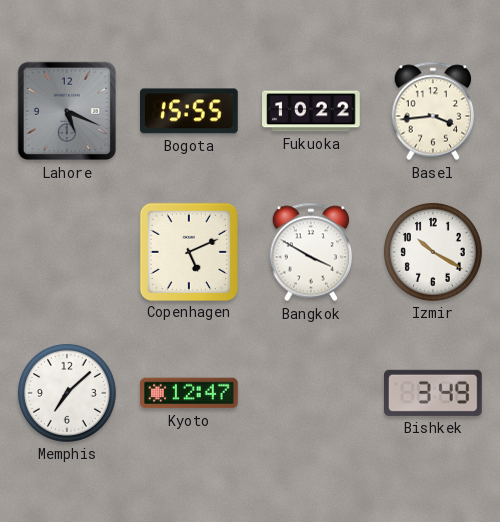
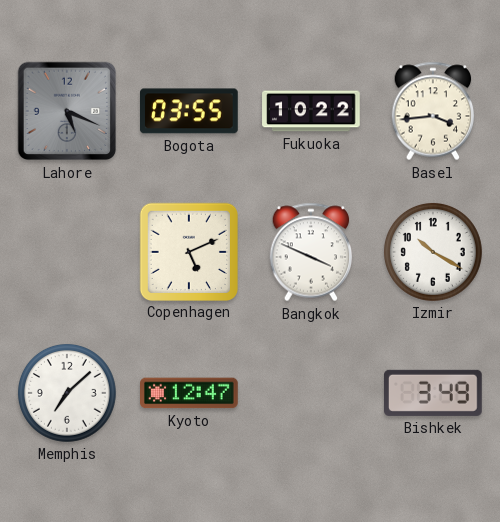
Bogota: 15:55 -> 03:55
Bangkok: 3:50 -> 3:49
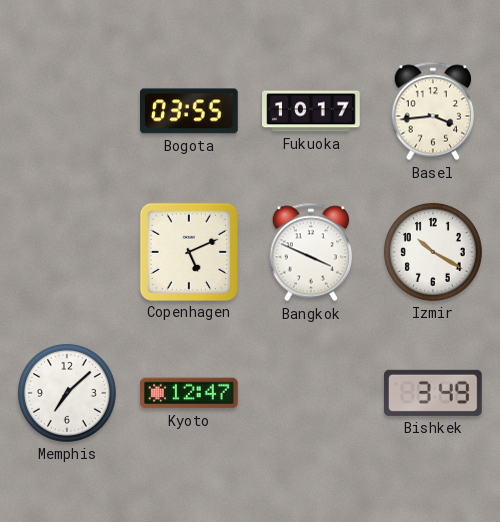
Lahore: 5:19 -> none
Fukuoka: 10:22 -> 10:17
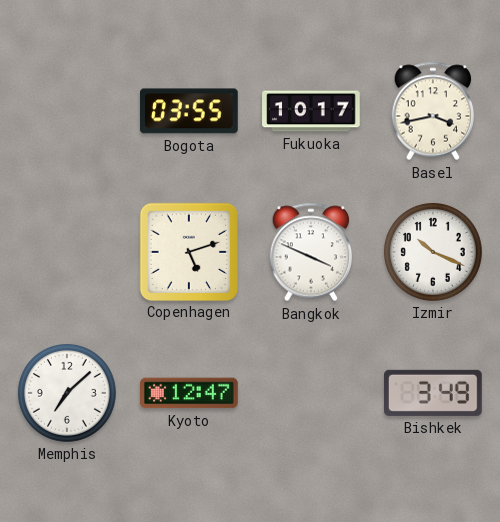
Basel: 3:44 -> 3:43
Copenhagen: 5:11 -> 5:12
Izmir: 10:20 -> 10:19
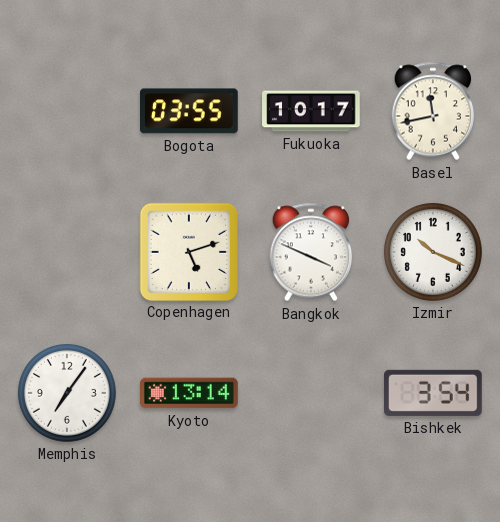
Basel: 3:43 -> 11:43
Memphis: 7:08 -> 7:06
Kyoto: 12:47 -> 13:14
Bishkek: 3:49 -> 3:54
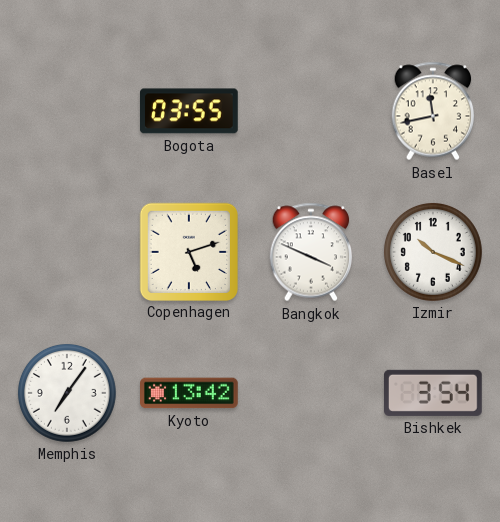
Fukuoka: 10:17 -> none
Kyoto: 13:14 -> 13:42
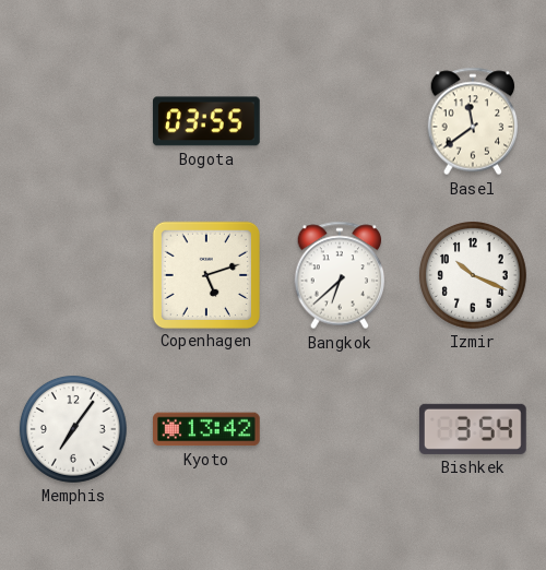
Basel: 11:43 -> 11:39
Bangkok: 3:49 -> 6:38
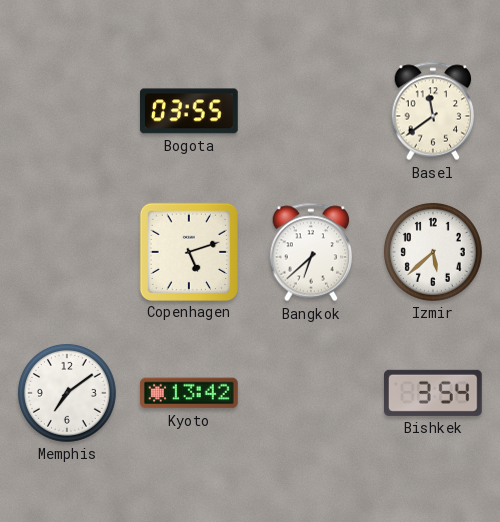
Izmir: 10:19 -> 5:38
Memphis: 7:06 -> 7:09
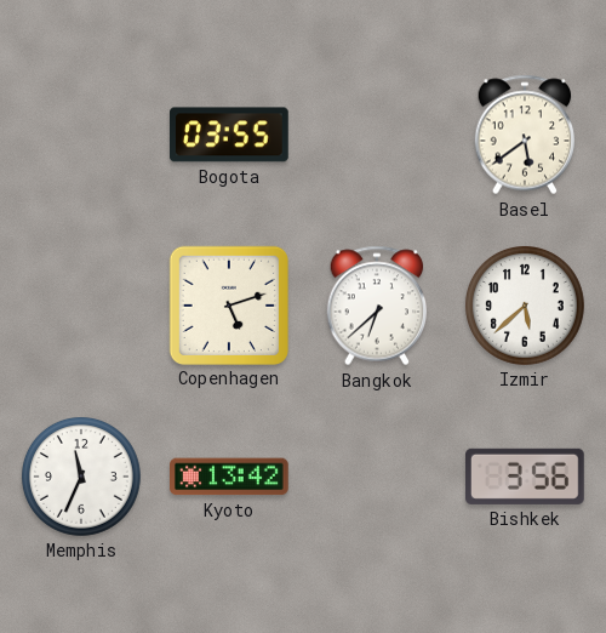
Basel: 11:39 -> 5:39
Memphis: 7:09 -> 11:34
Bishkek: 3:54 -> 3:56
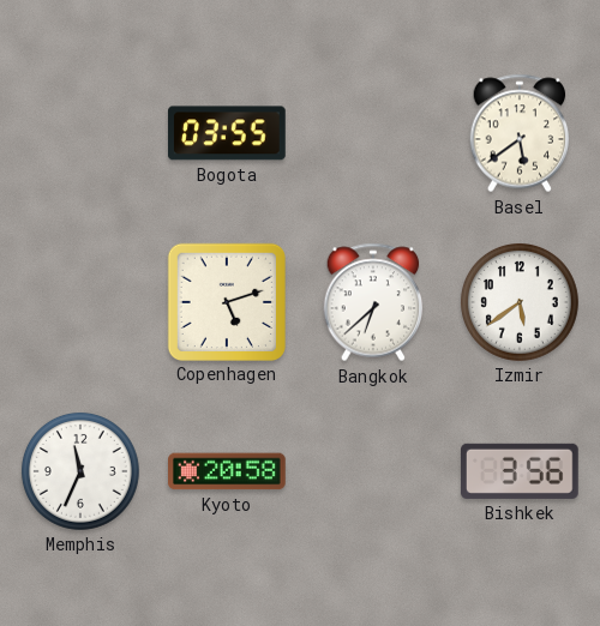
Izmir: 5:38 -> 5:39
Kyoto: 13:42 -> 20:58
